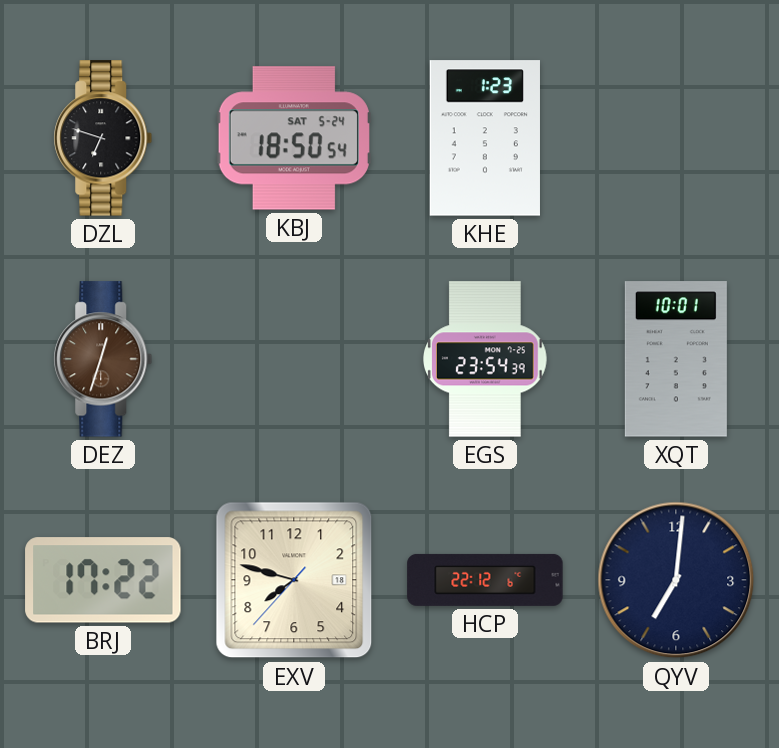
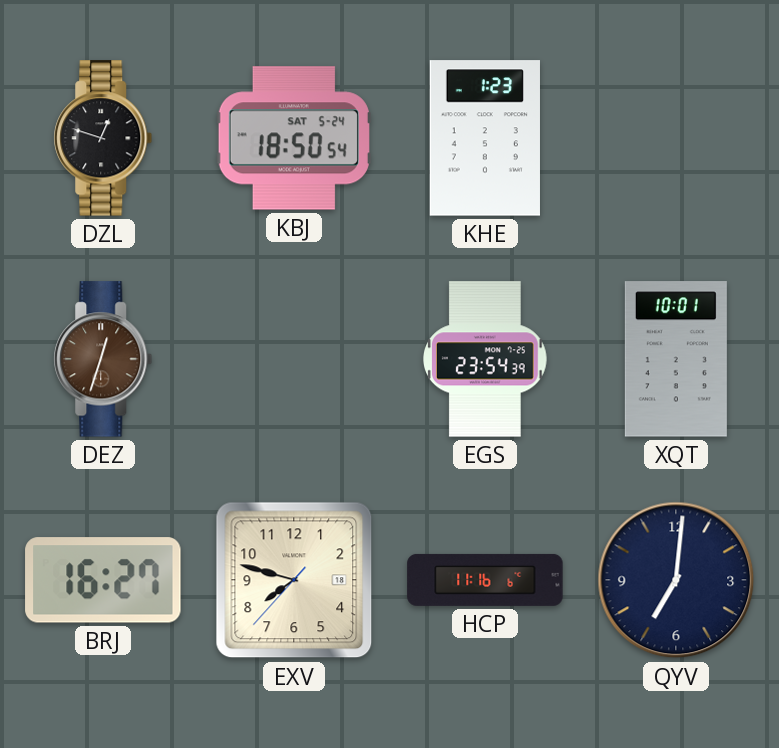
DZL: 6:48 -> 12:48
BRJ: 17:22 -> 16:27
HCP: 22:12 -> 11:16
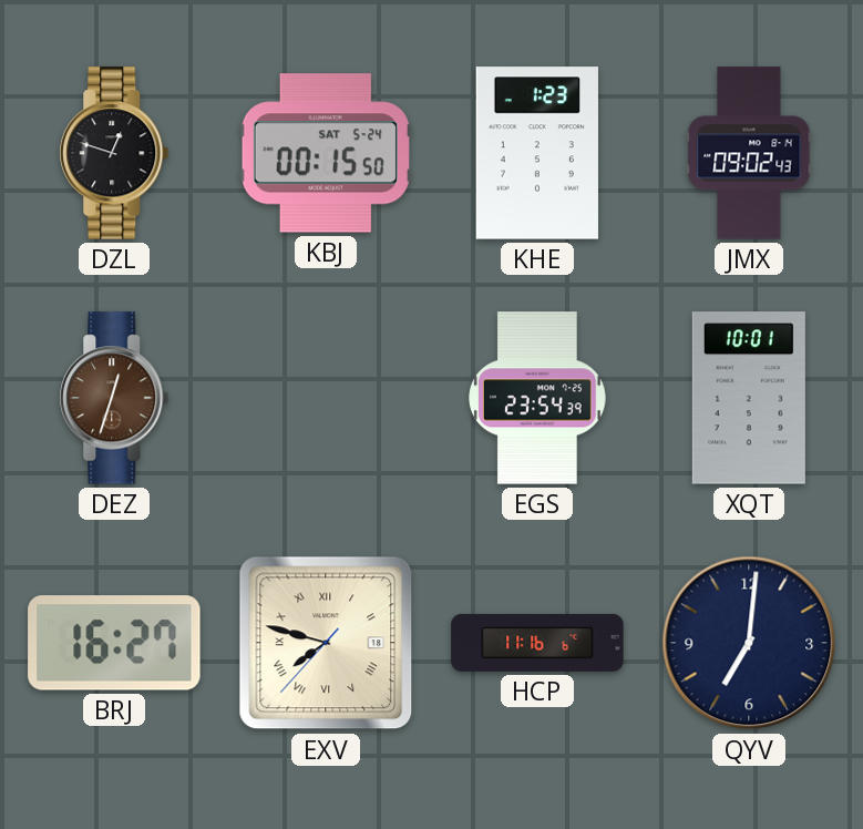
KBJ: 18:50 -> 00:15
JMX: none -> 09:02
EXV numerals: Arabic -> Roman
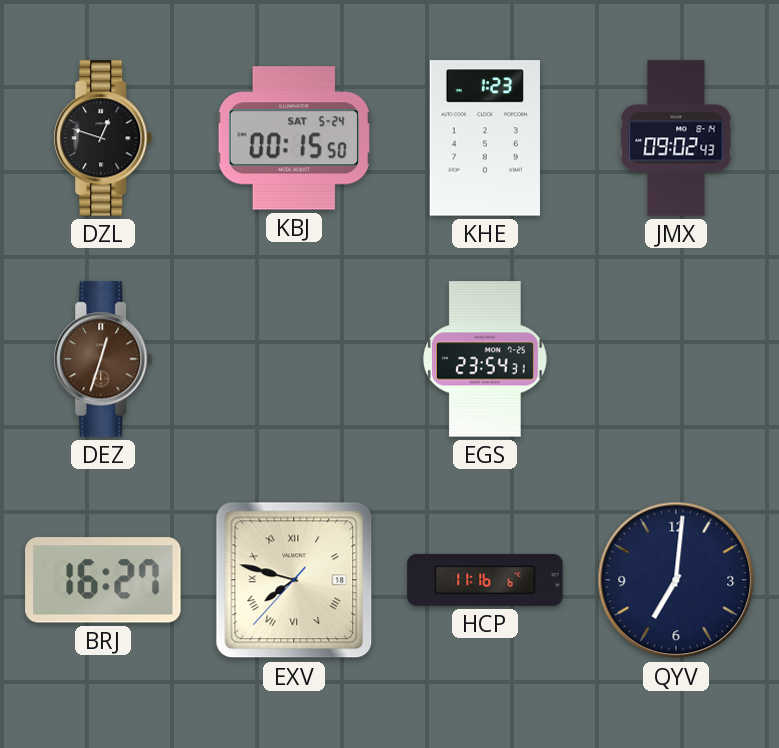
EGS: 23:54:39 -> 23:54:31
XQT: 10:01 -> none
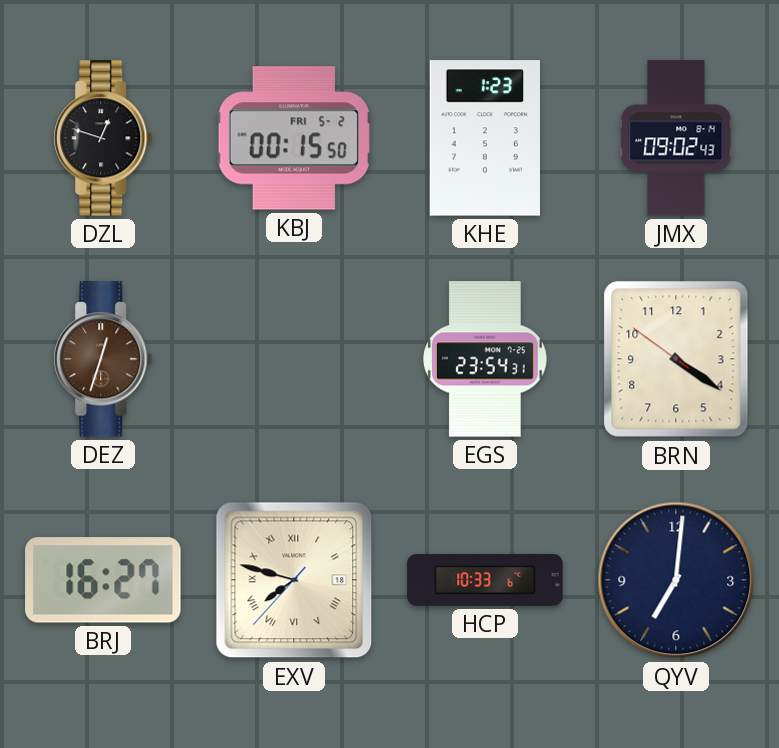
KBJ date: SAT 5-24 -> FRI 5-2
BRN: none -> 4:20
HCP: 11:16 -> 10:33
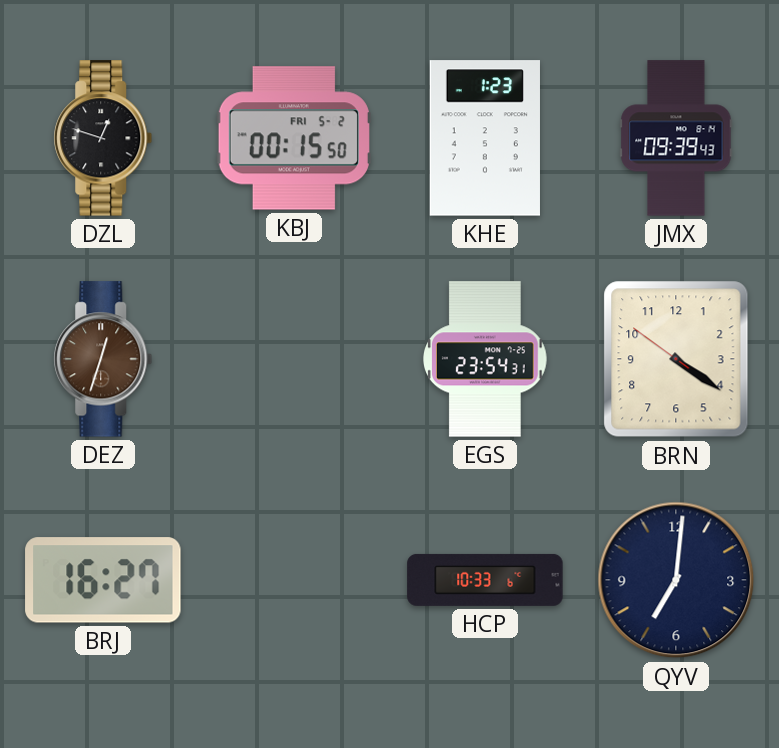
JMX: 09:02 -> 09:39
EXV: 7:47 -> none
